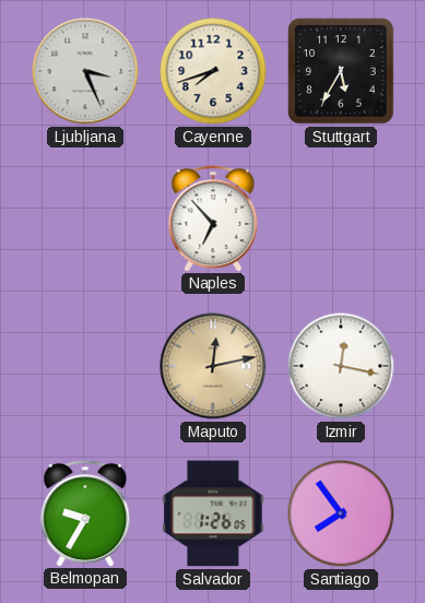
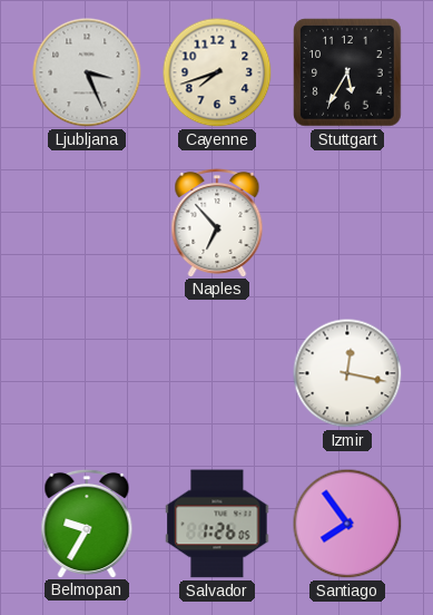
Maputo: 12:13 -> none
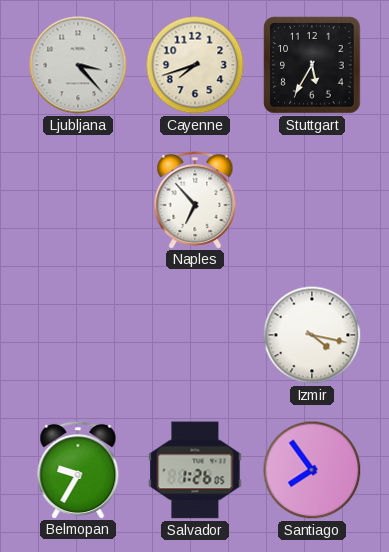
Ljubljana: 3:26 -> 3:23
Izmir: 12:17 -> 4:17
